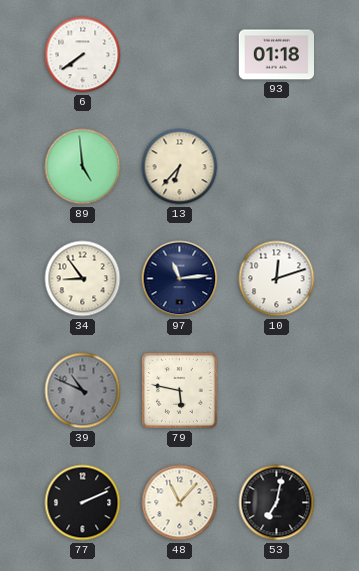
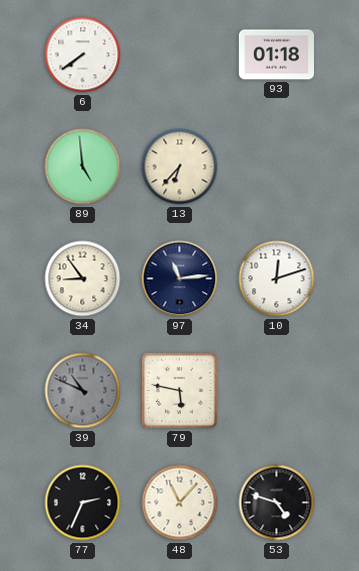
77: 2:11 -> 2:34
53: 7:02 -> 4:48
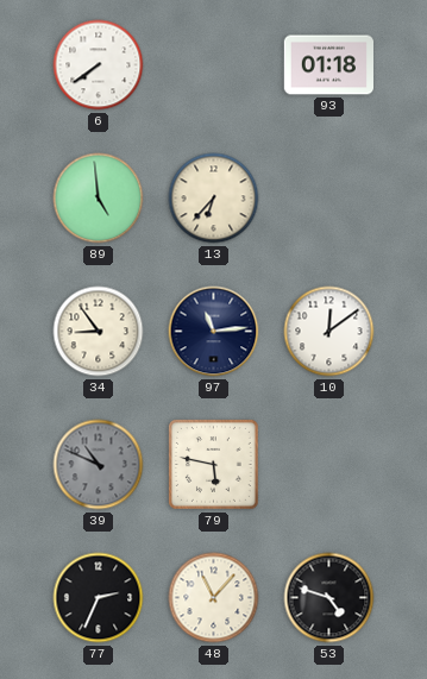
10: 12:12 -> 12:09
